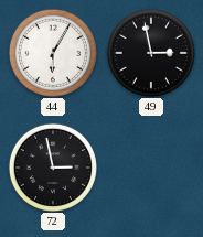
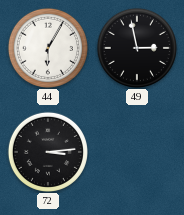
72: 2:58 -> 3:14
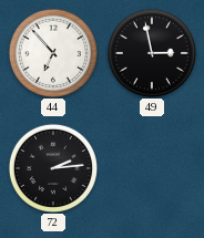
44: 6:05 -> 6:53
72: 3:14 -> 2:14
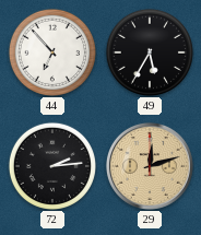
49: 2:58 -> 5:35
29: none -> 12:12
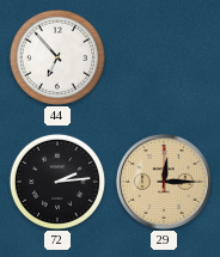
49: 5:35 -> none
29: 12:12 -> 12:15
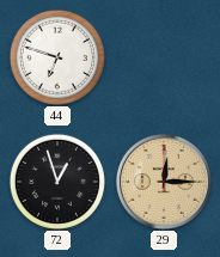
44: 6:53 -> 6:48
72: 2:14 -> 12:57
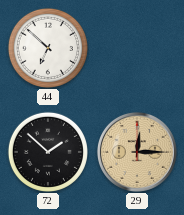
44: 6:48 -> 6:52
72: 12:57 -> 1:52
